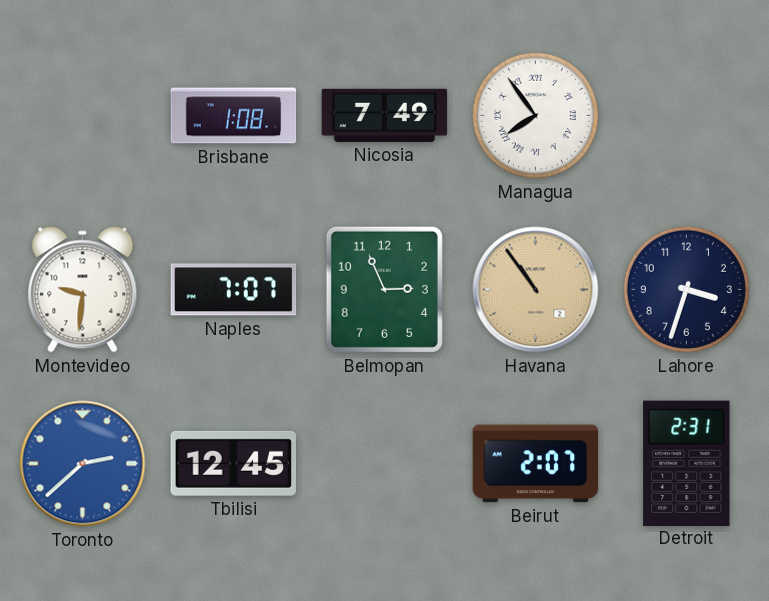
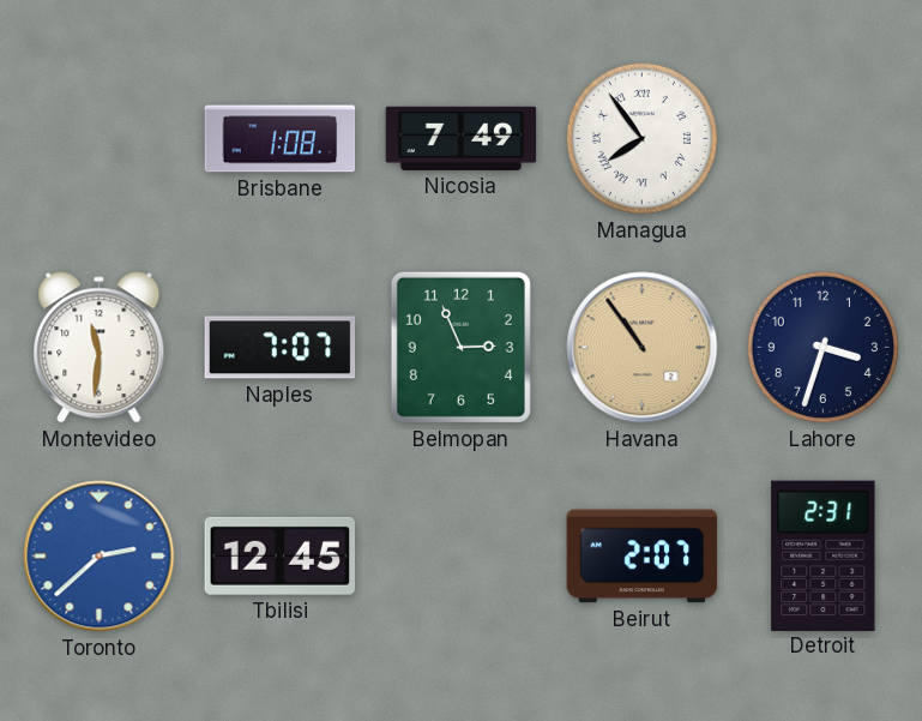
Montevideo: 9:31 -> 11:31
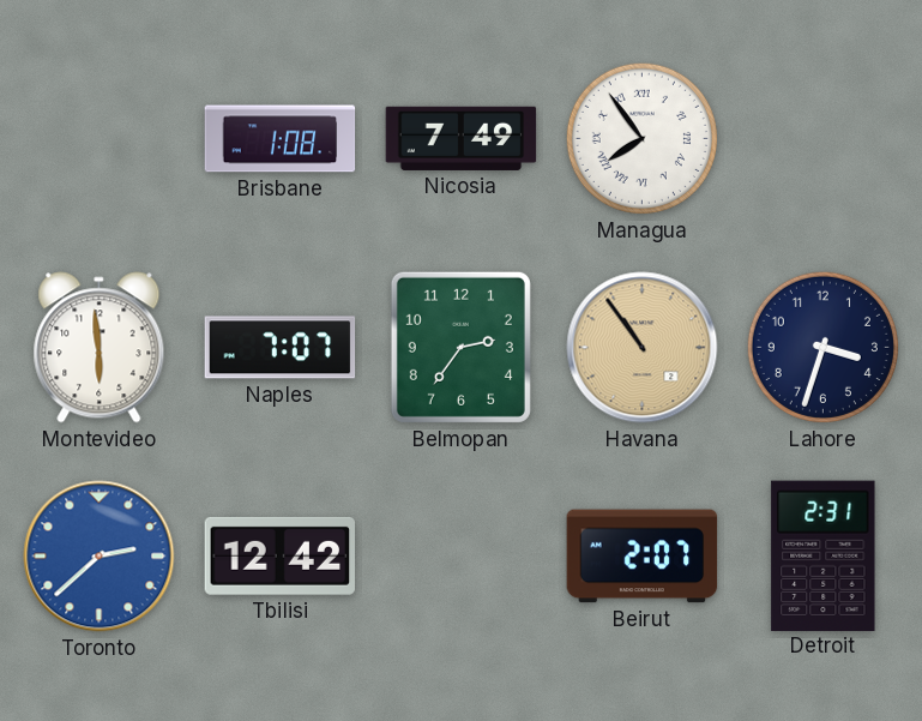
Montevideo: 11:31 -> 5:59
Belmopan: 2:56 -> 2:36
Tbilisi: 12:45 -> 12:42
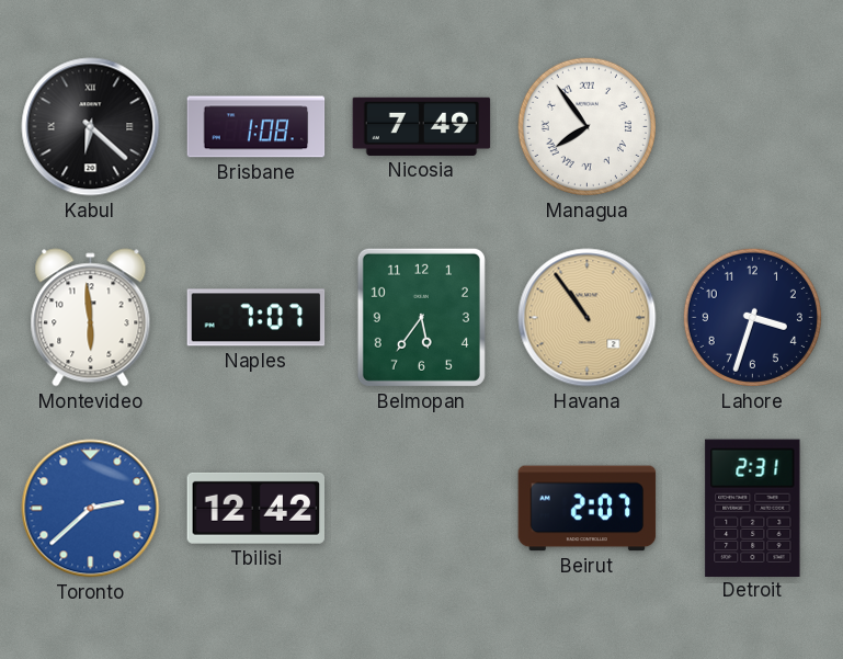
Kabul: none -> 6:22
Belmopan: 2:36 -> 5:36
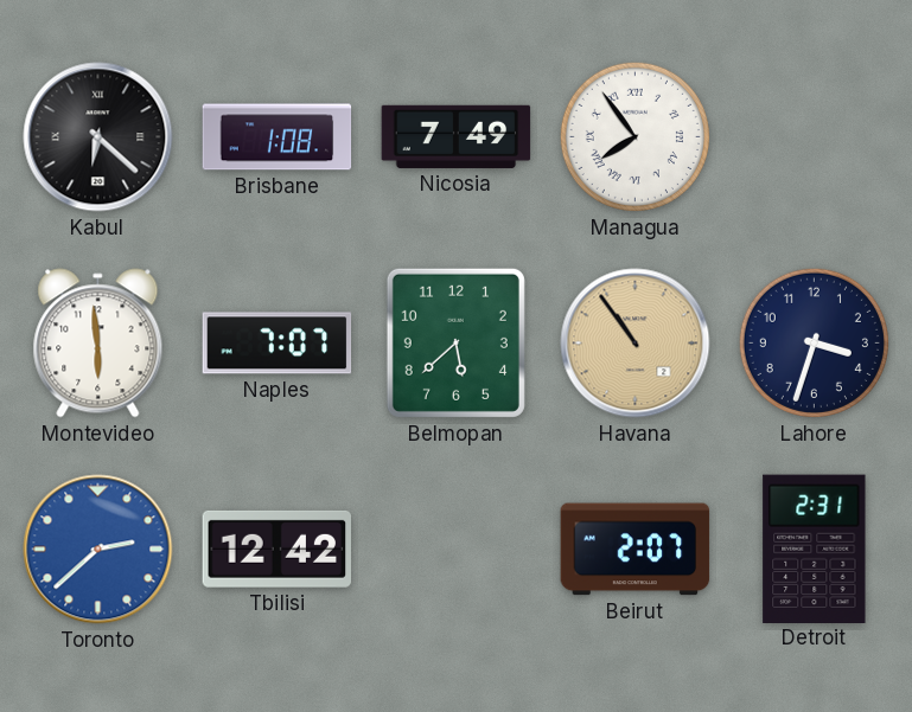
Belmopan: 5:36 -> 5:38
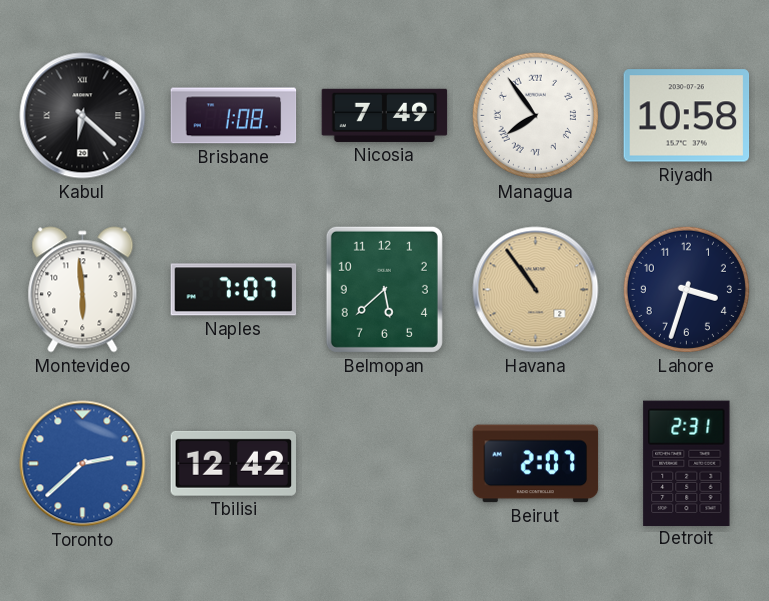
Riyadh: none -> 10:58
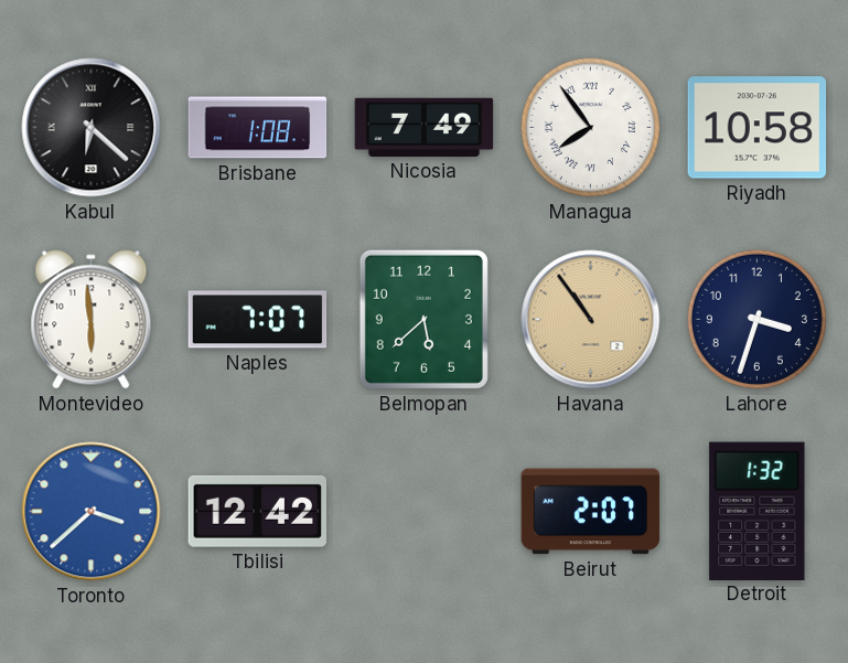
Toronto: 2:38 -> 3:38
Detroit: 2:31 -> 1:32
